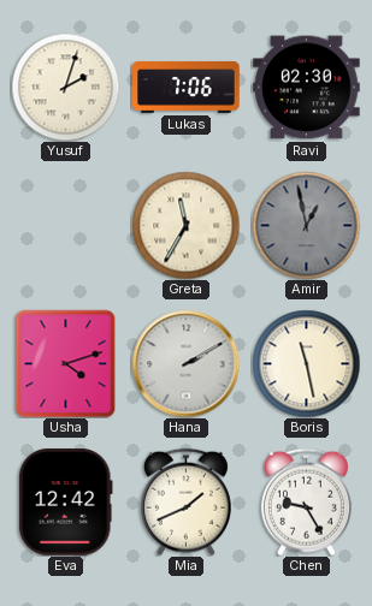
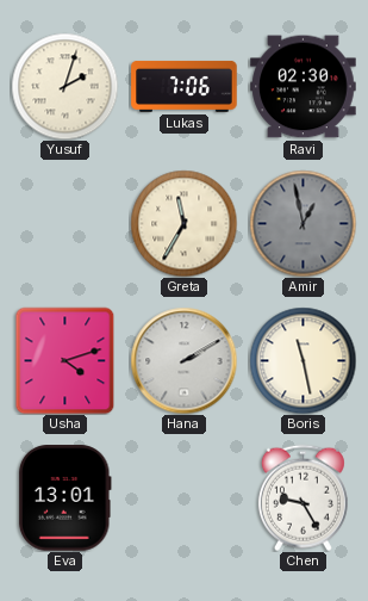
Eva: 12:42 -> 13:01
Mia: 1:41 -> none
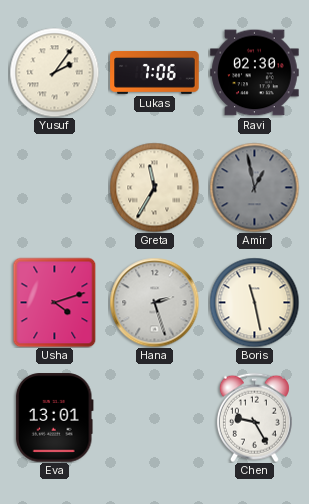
Yusuf: 2:03 -> 2:06
Hana: 2:10 -> 2:27
